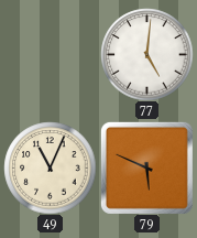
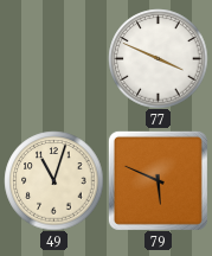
77: 5:01 -> 3:49
49: 11:04 -> 11:03
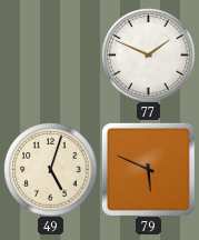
77: 3:49 -> 1:49
49: 11:03 -> 5:03
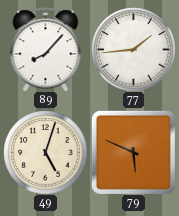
89: none -> 8:07
77: 1:49 -> 1:44
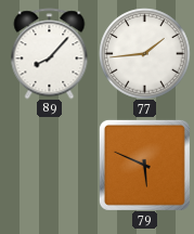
49: 5:03 -> none
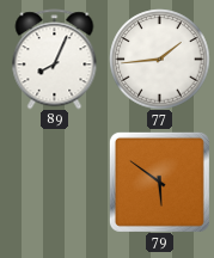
89: 8:07 -> 8:04
79: 5:49 -> 5:51
